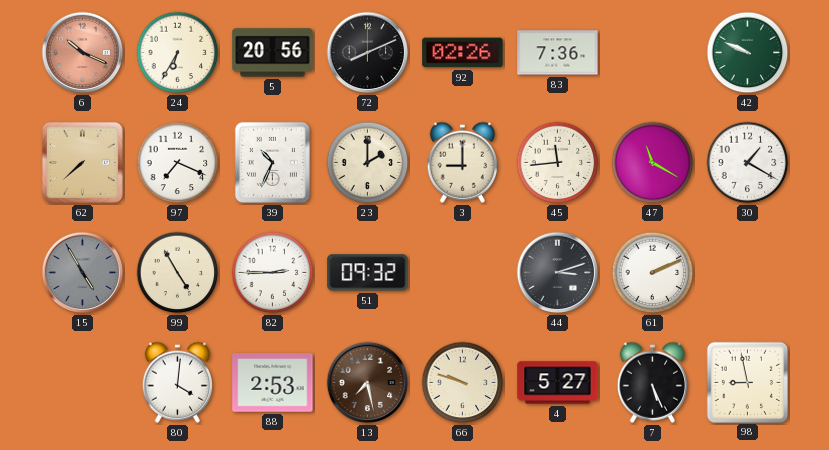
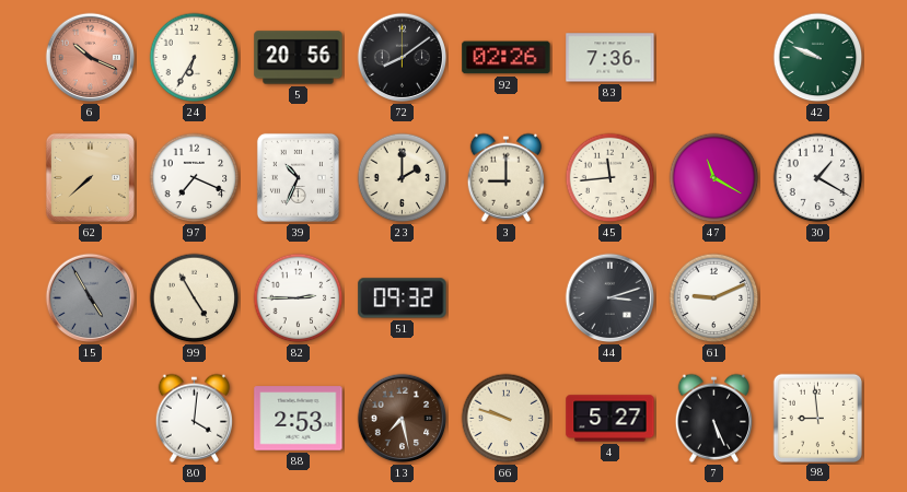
72: 8:11 -> 8:09
61: 2:11 -> 9:11
98: 8:58 -> 8:59
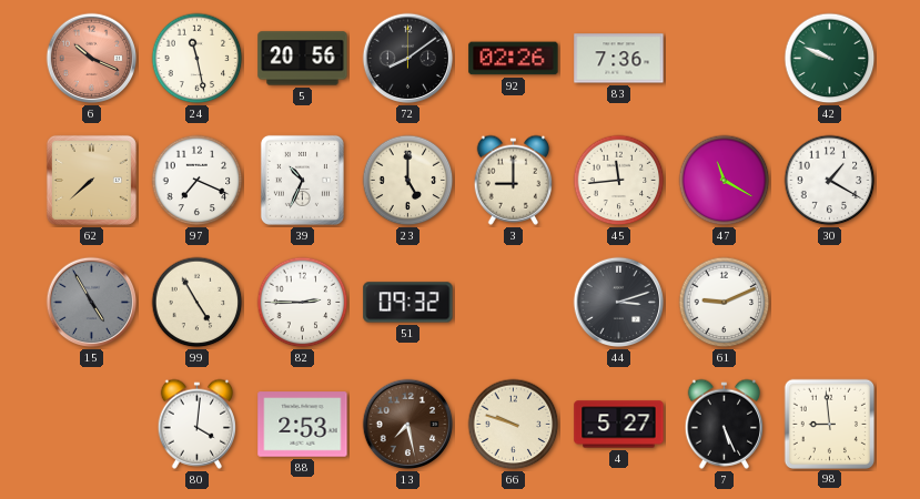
24: 6:35 -> 11:28
23: 2:00 -> 5:00
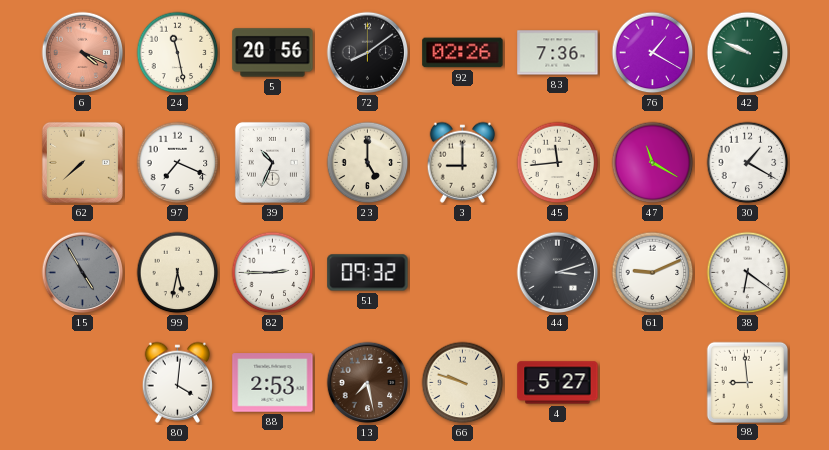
6: 10:19 -> 4:19
76: none -> 1:20
99: 4:55 -> 5:32
38: none -> 6:21
7: 5:26 -> none
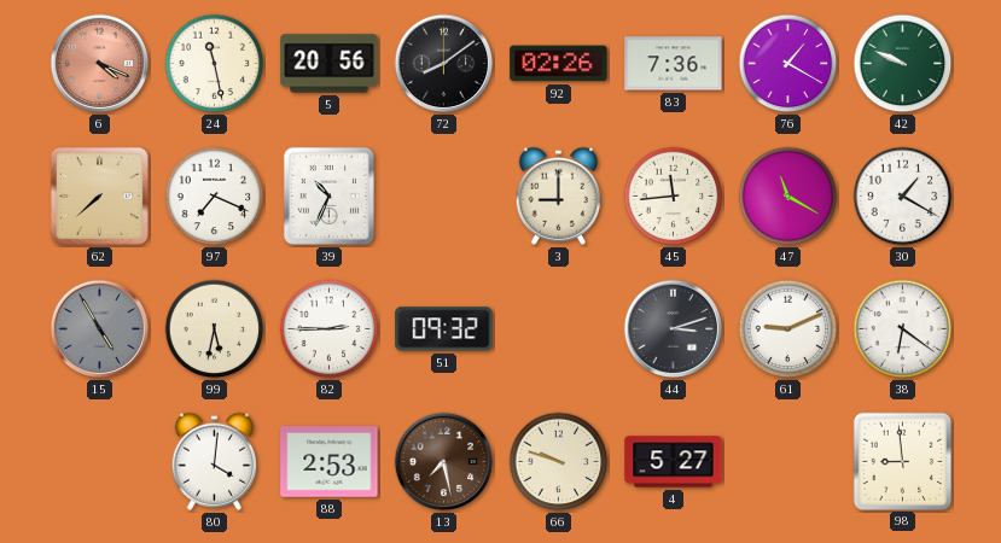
23: 5:00 -> none
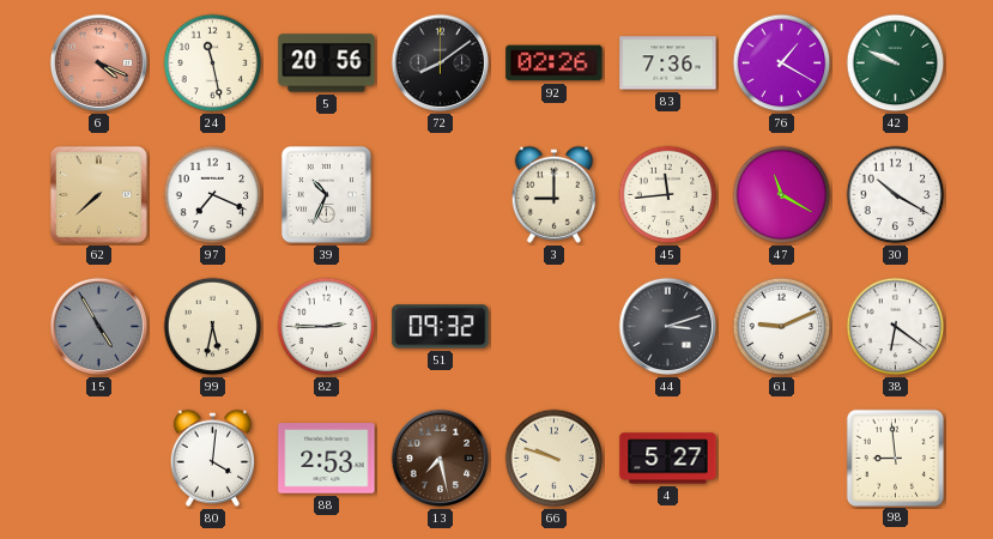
30: 1:20 -> 10:20
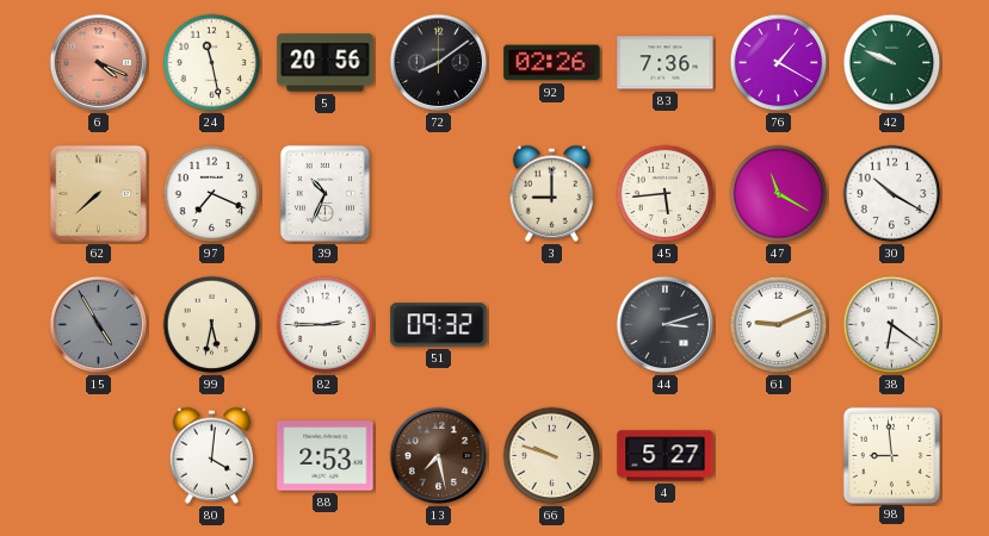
45: 11:44 -> 5:44
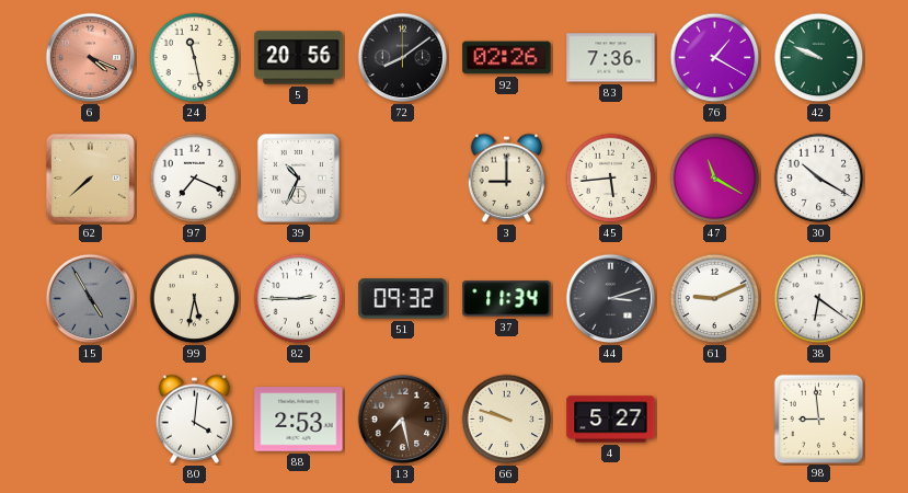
37: none -> 11:34
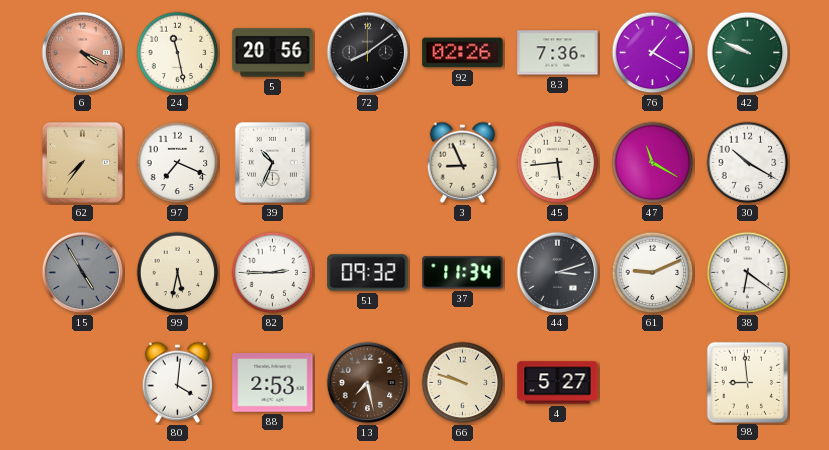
62: 7:38 -> 7:36
3: 9:00 -> 8:56
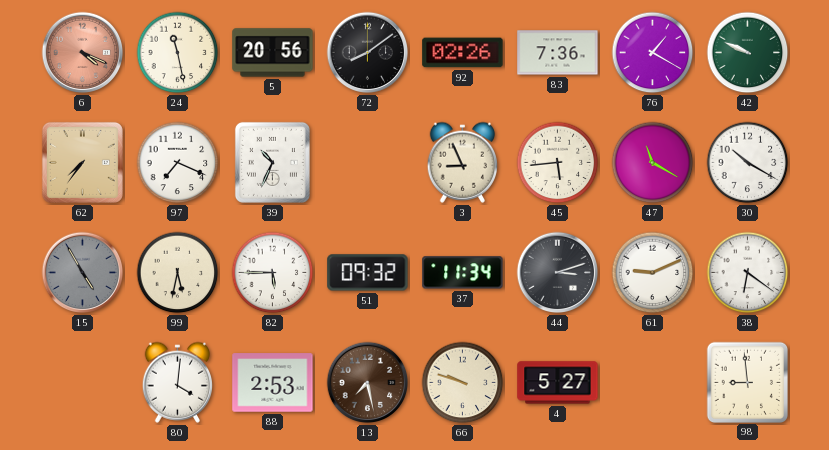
82: 2:45 -> 5:45
